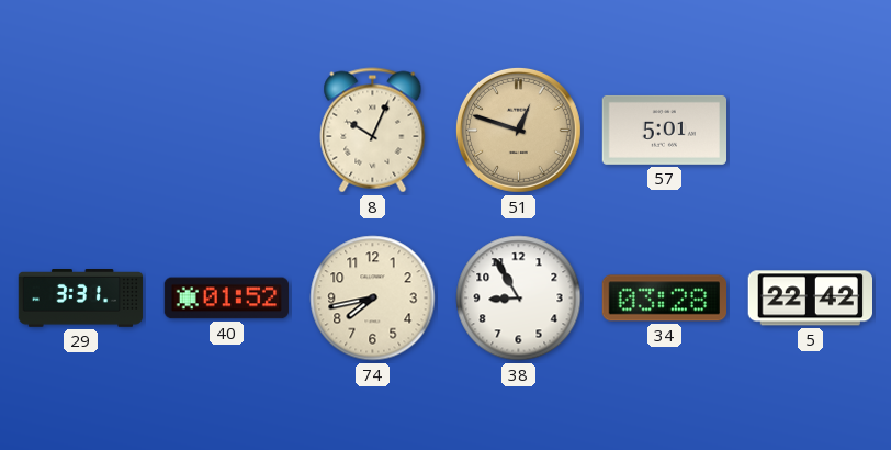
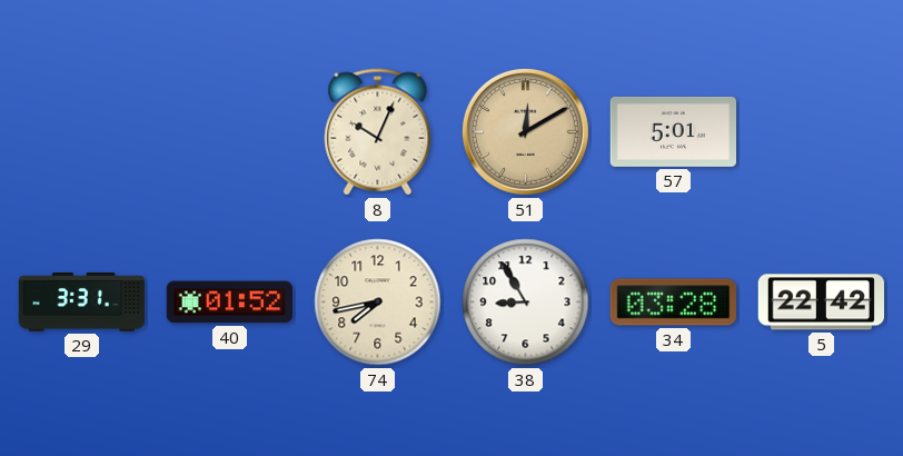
51: 12:48 -> 12:10
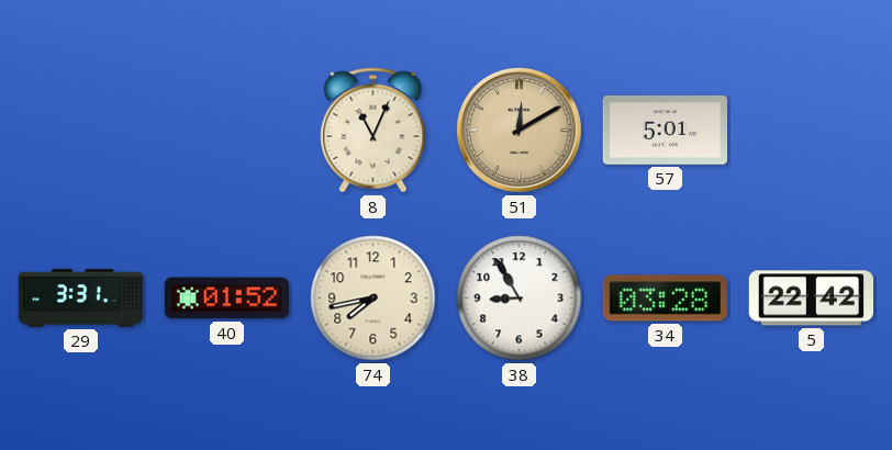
8: 10:04 -> 11:04
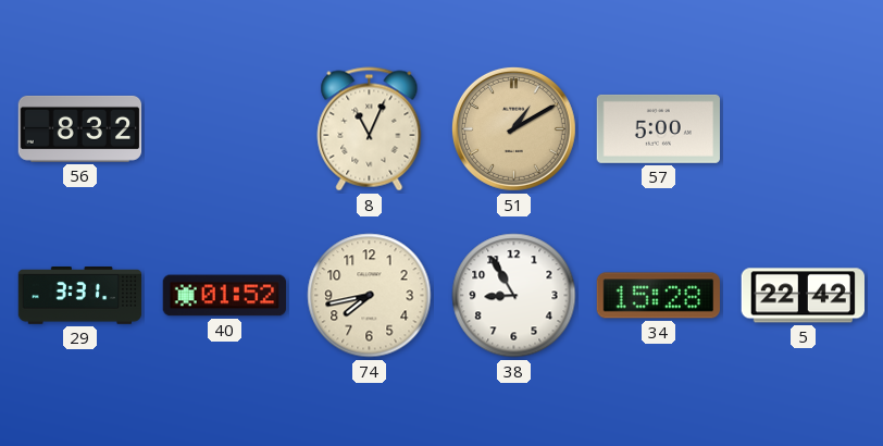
56: none -> 8:32
51: 12:10 -> 1:10
57: 5:01 -> 5:00
34: 03:28 -> 15:28
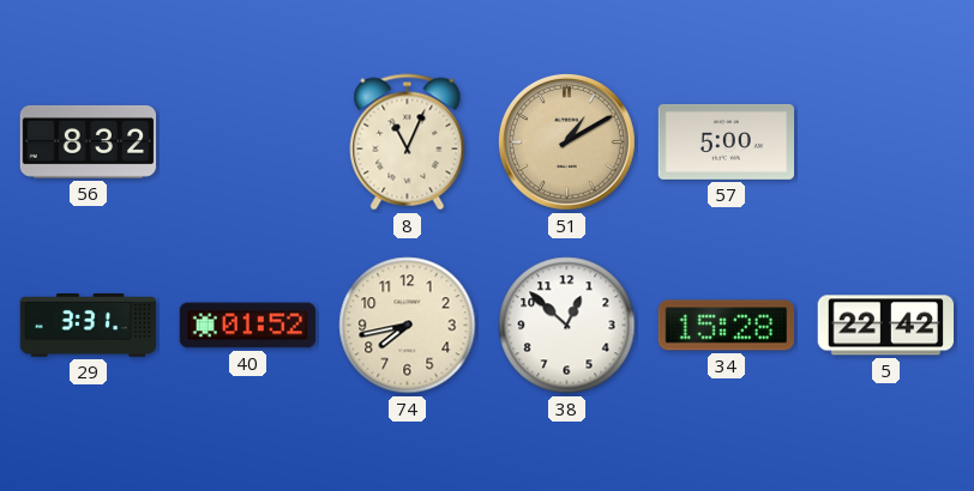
38: 8:55 -> 12:52
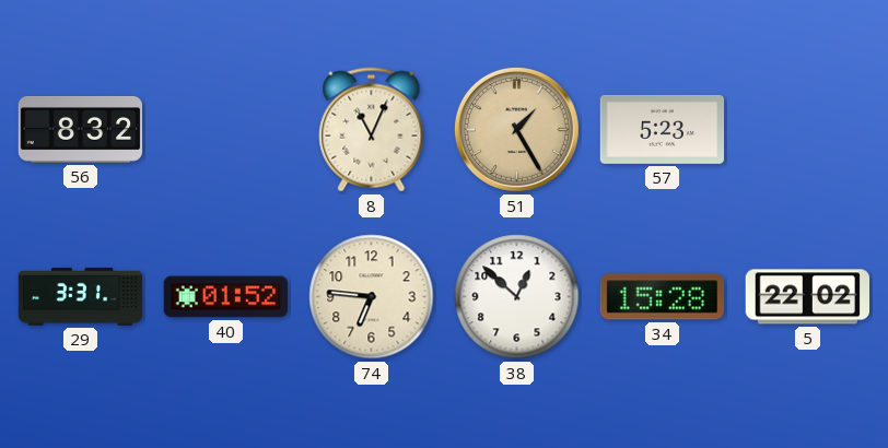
51: 1:10 -> 1:25
57: 5:00 -> 5:23
74: 7:43 -> 6:46
5: 22:42 -> 22:02
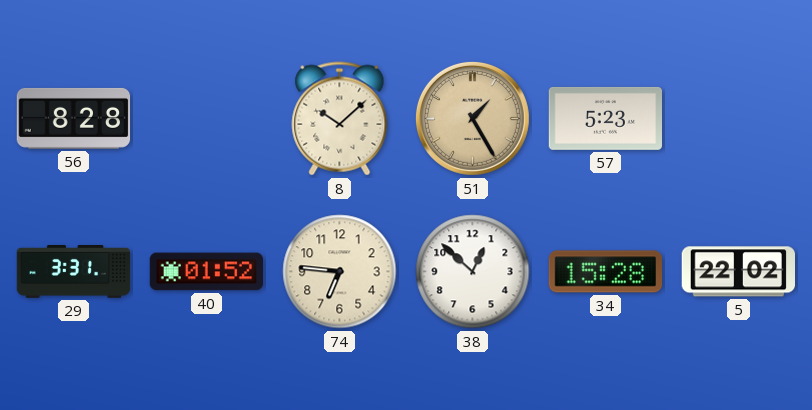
56: 8:32 -> 8:28
8: 11:04 -> 10:08
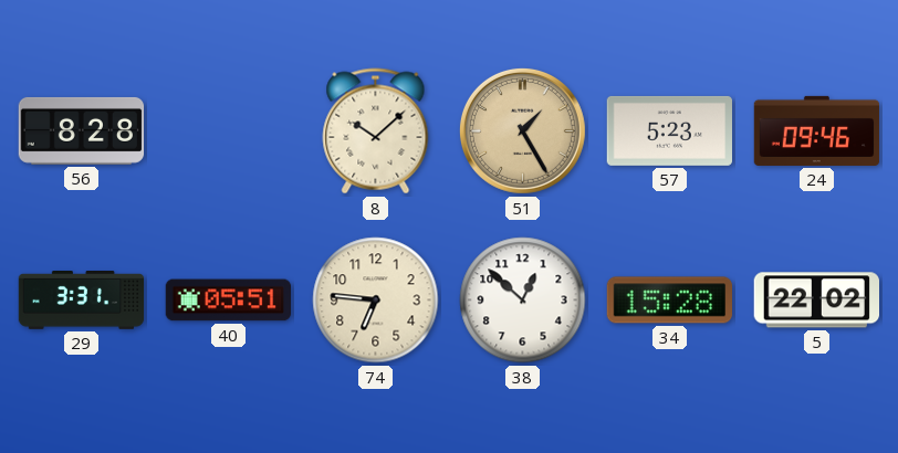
24: none -> 09:46
40: 01:52 -> 05:51
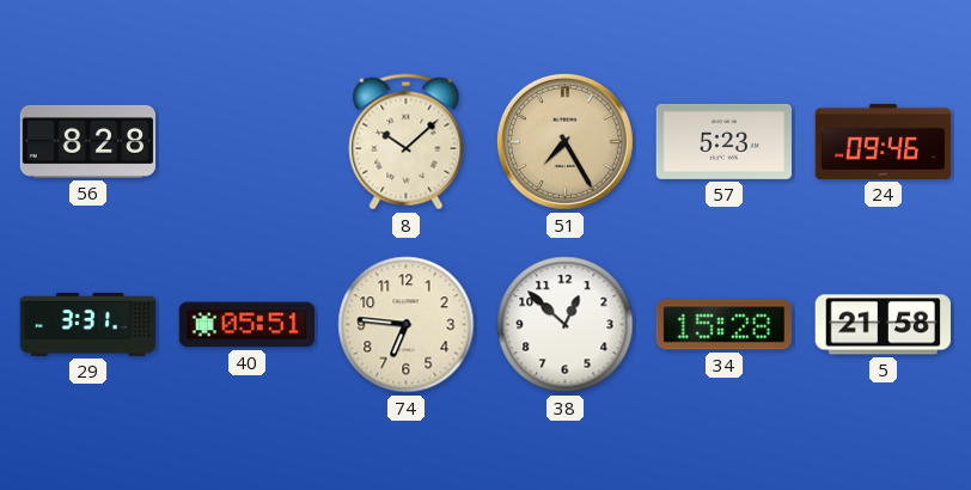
51: 1:25 -> 7:25
5: 22:02 -> 21:58
